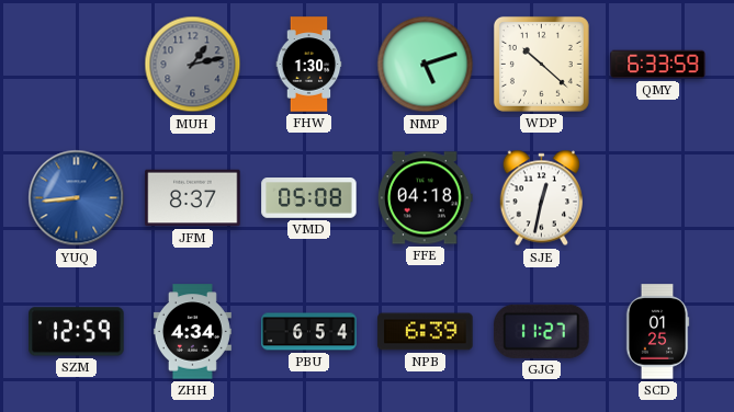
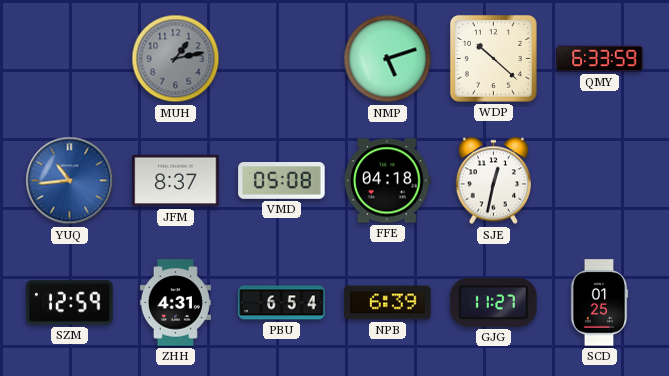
FHW: 1:30 -> none
YUQ: 8:44 -> 10:44
ZHH: 4:34 -> 4:31
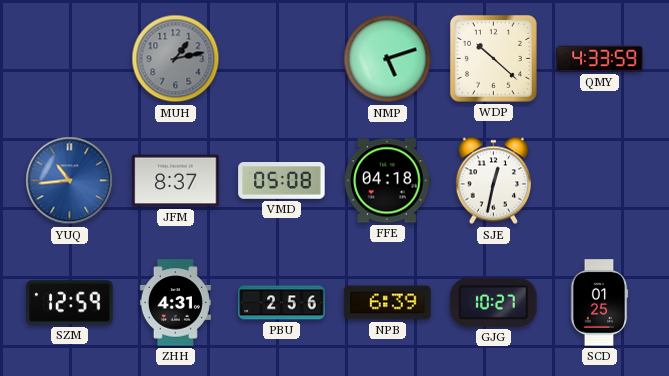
QMY: 6:33 -> 4:33
PBU: 6:54 -> 2:56
GJG: 11:27 -> 10:27
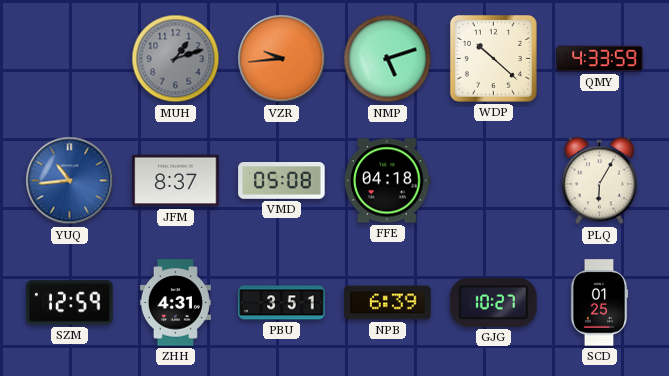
MUH: 1:13 -> 1:12
VZR: none -> 9:44
SJE: 12:32 -> none
PLQ: none -> 6:05
PBU: 2:56 -> 3:51
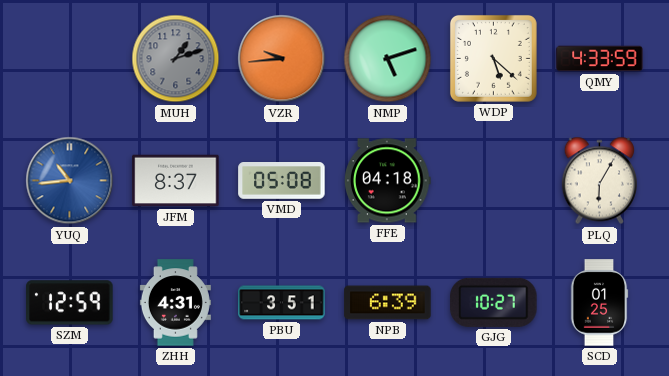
WDP: 10:22 -> 5:22
